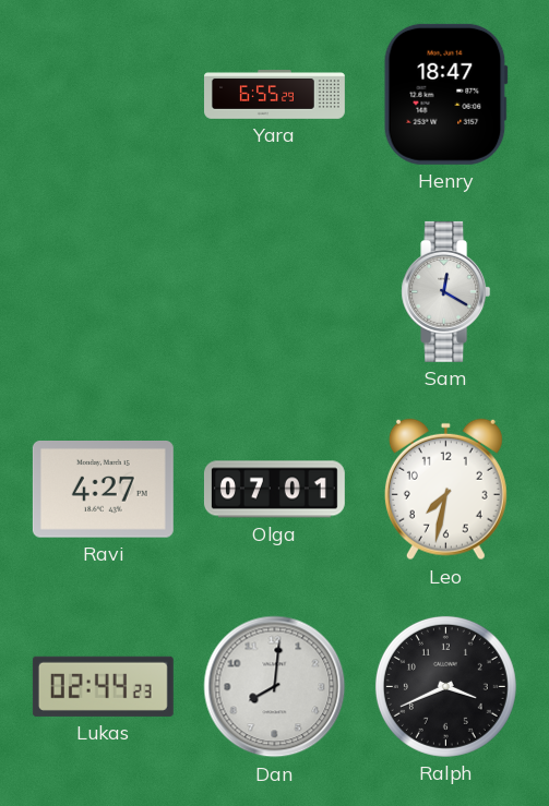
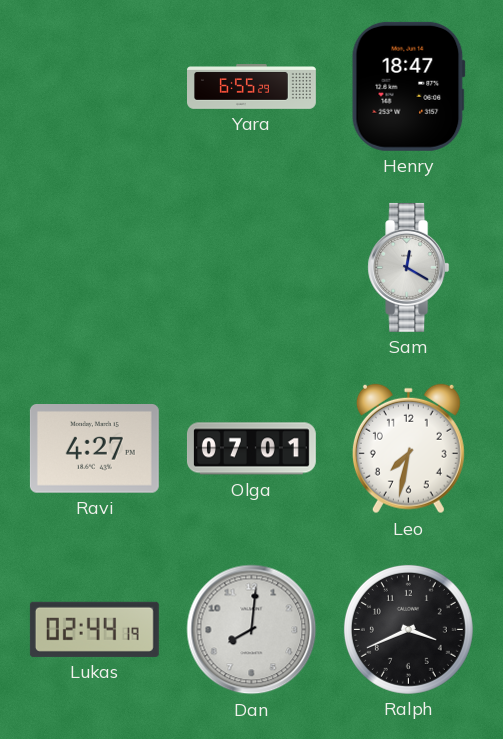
Lukas: 02:44:23 -> 02:44:19
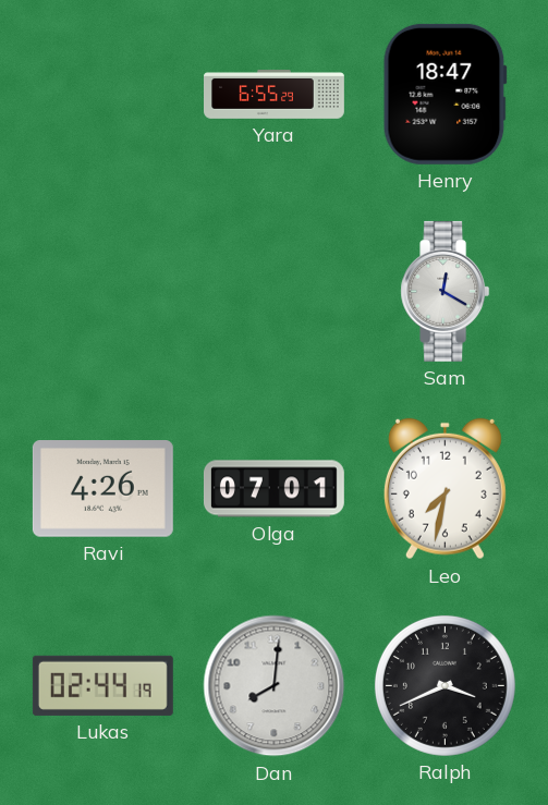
Ravi: 4:27 -> 4:26
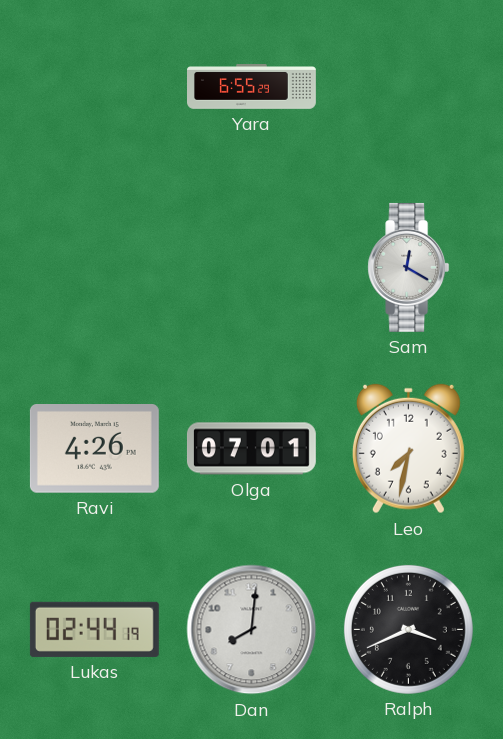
Henry: 18:47 -> none
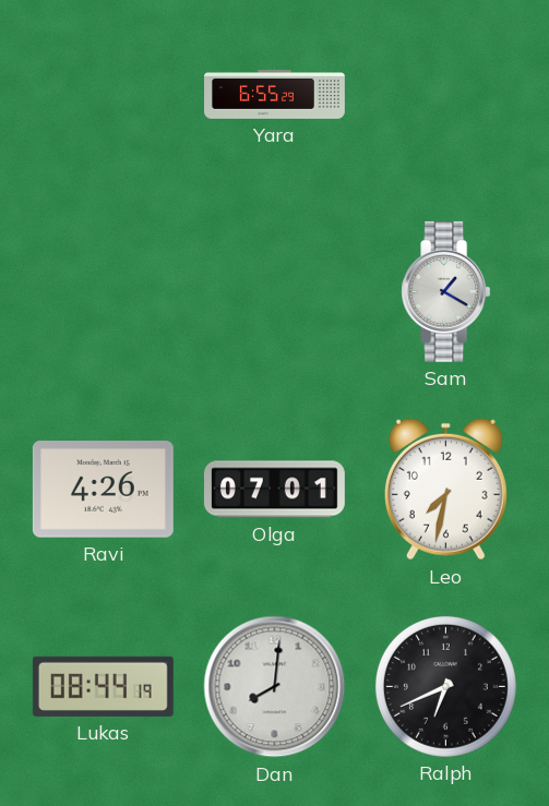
Sam: 12:20 -> 1:20
Lukas: 02:44 -> 08:44
Ralph: 3:41 -> 6:41
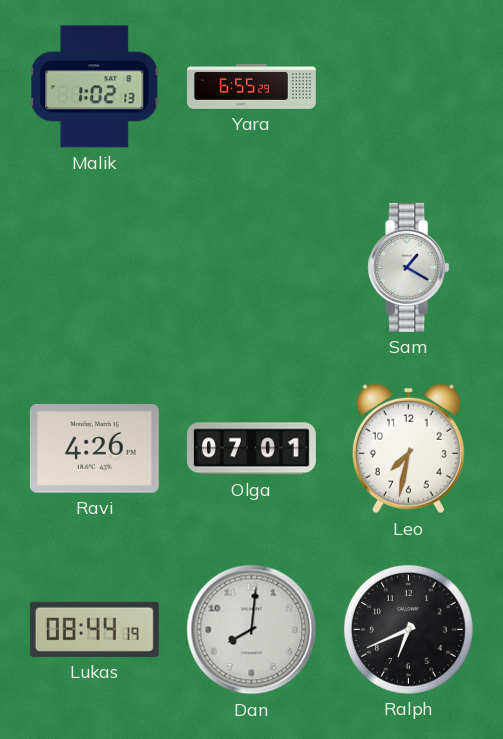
Malik: none -> 1:02
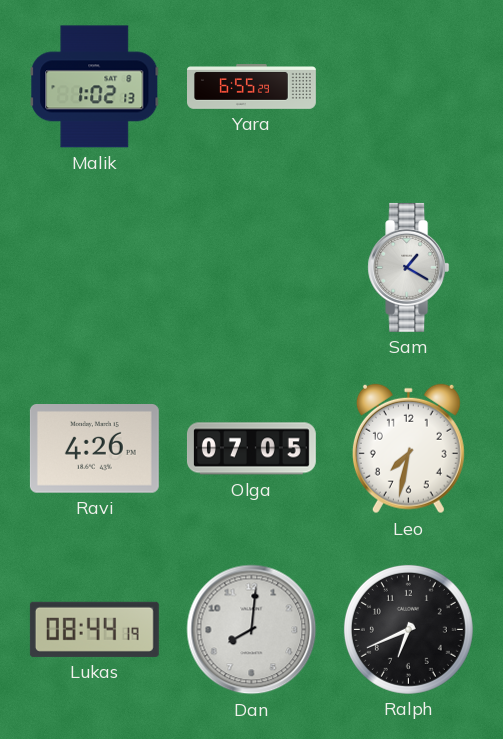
Olga: 07:01 -> 07:05
